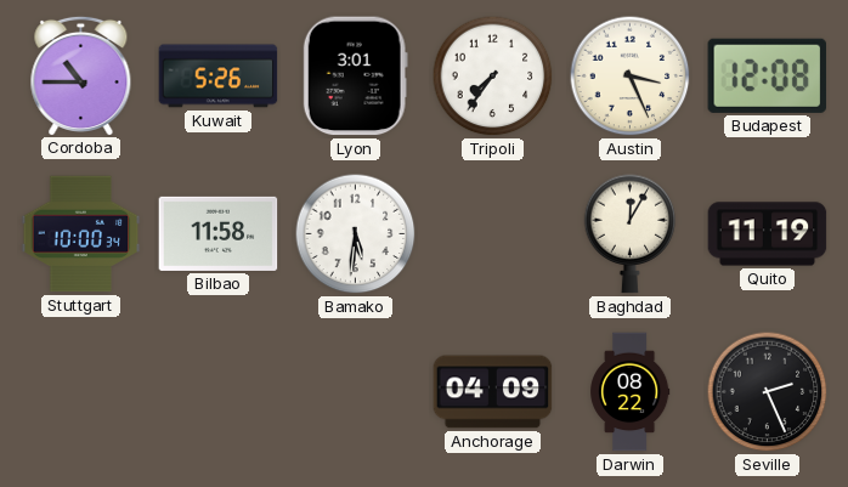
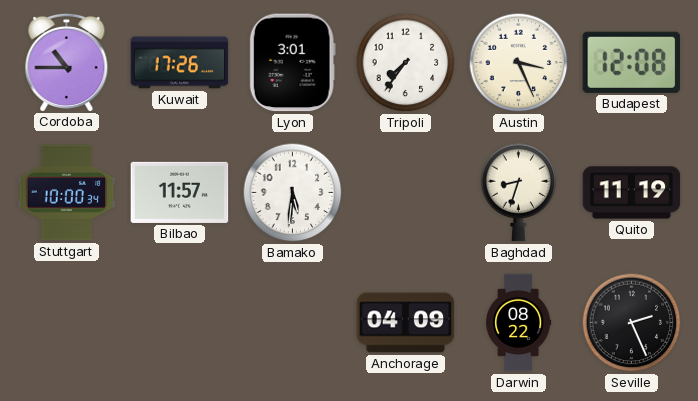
Kuwait: 5:26 -> 17:26
Bilbao: 11:58 -> 11:57
Baghdad: 12:05 -> 8:33
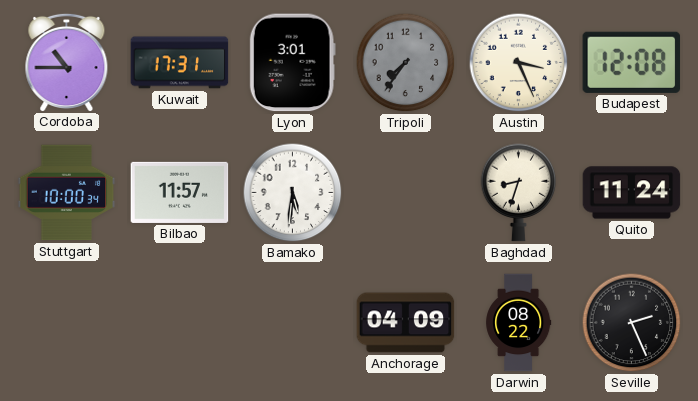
Kuwait: 17:26 -> 17:31
Tripoli dial: white -> grey
Quito: 11:19 -> 11:24
